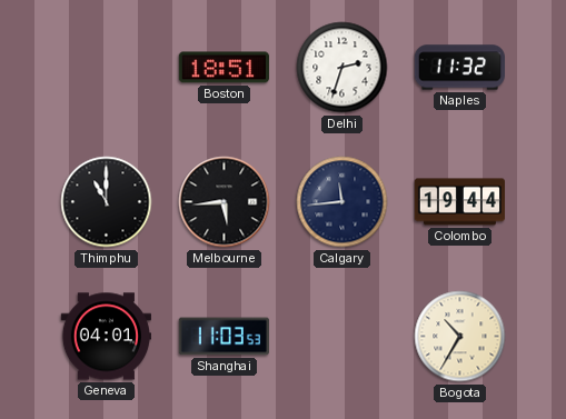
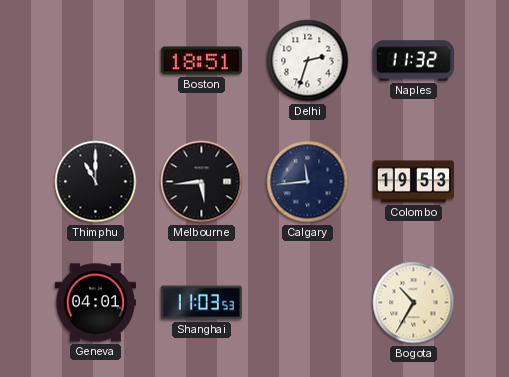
Colombo: 19:44 -> 19:53
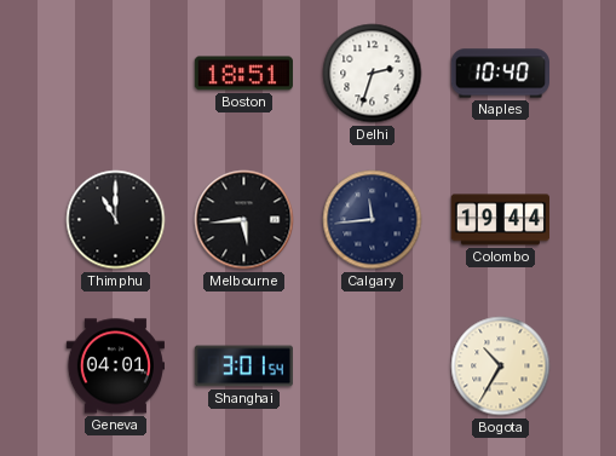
Naples: 11:32 -> 10:40
Colombo: 19:53 -> 19:44
Shanghai: 11:03 -> 3:01
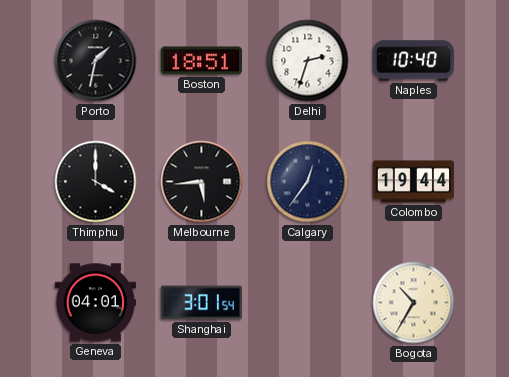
Porto: none -> 1:32
Thimphu: 11:00 -> 4:00
Calgary: 11:44 -> 12:36
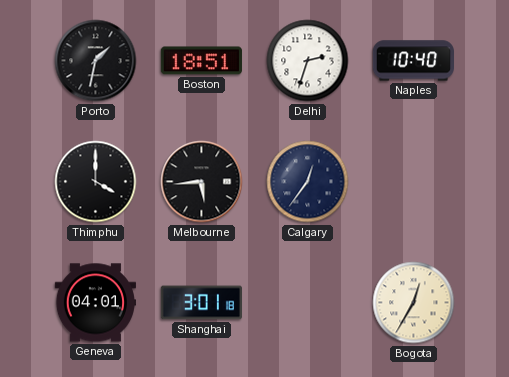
Colombo: 19:44 -> none
Shanghai: 3:01:54 -> 3:01:18
Bogota: 10:35 -> 12:35
